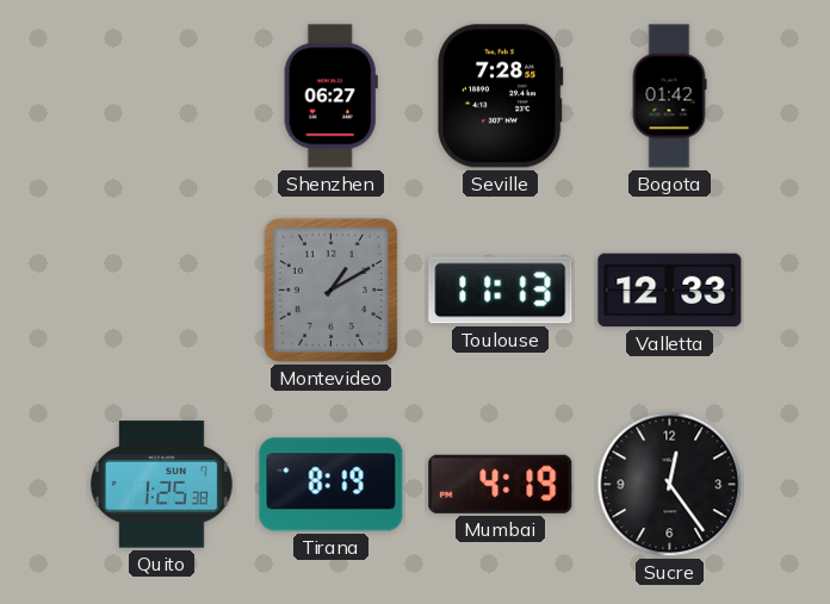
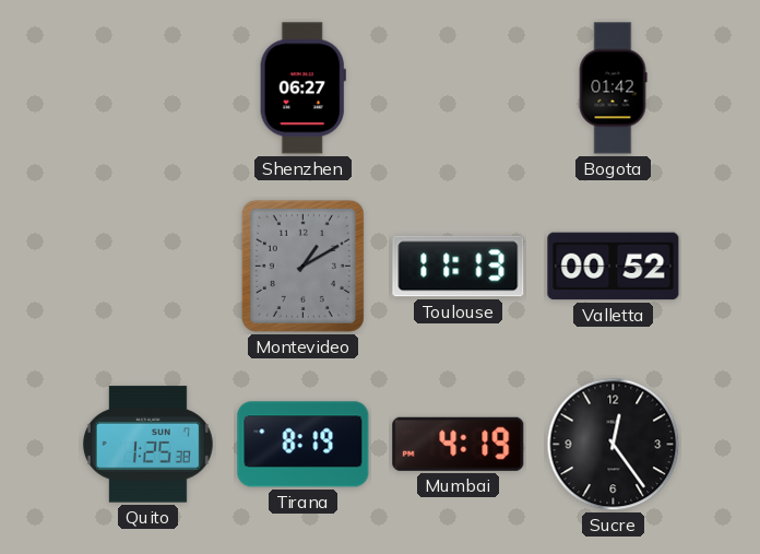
Seville: 7:28 -> none
Valletta: 12:33 -> 00:52
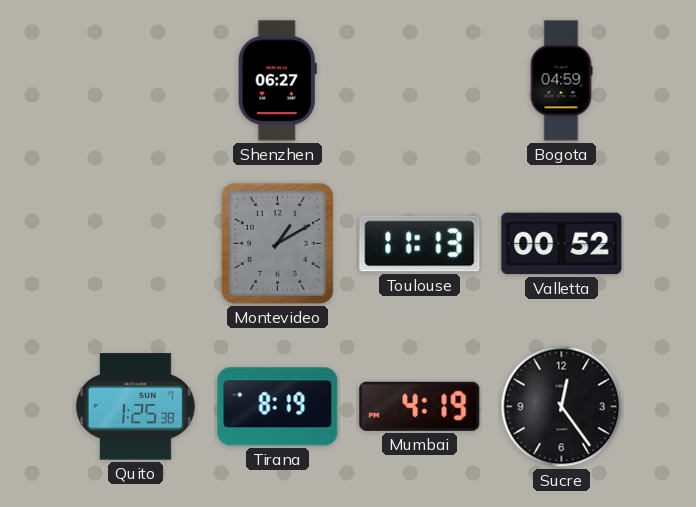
Bogota: 01:42 -> 04:59
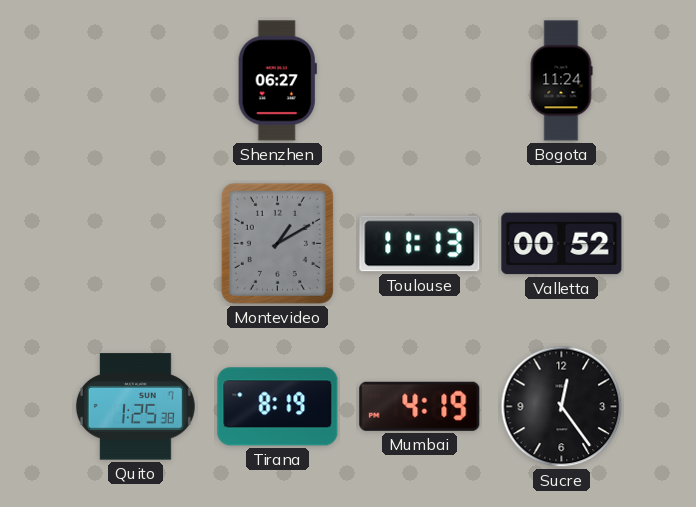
Bogota: 04:59 -> 11:24
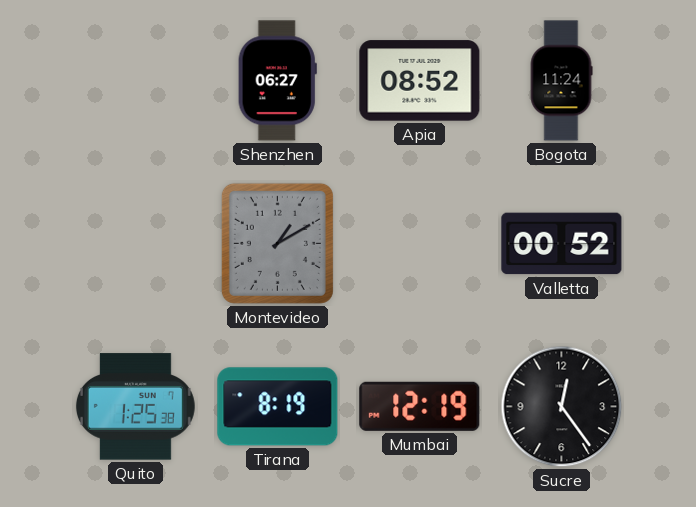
Apia: none -> 08:52
Toulouse: 11:13 -> none
Mumbai: 4:19 -> 12:19
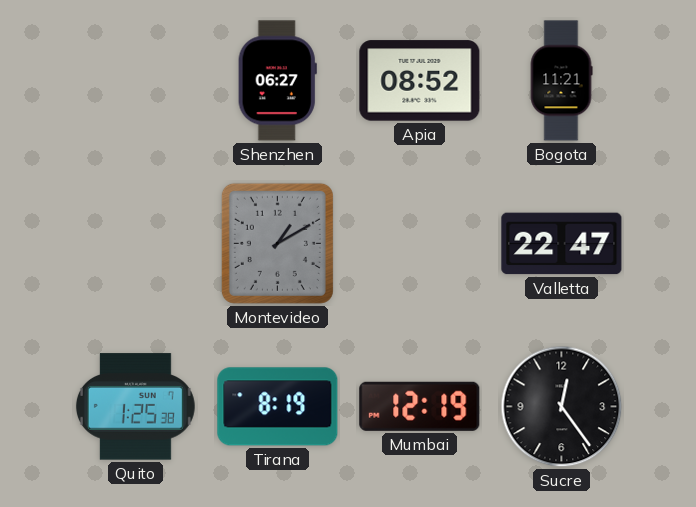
Bogota: 11:24 -> 11:21
Valletta: 00:52 -> 22:47
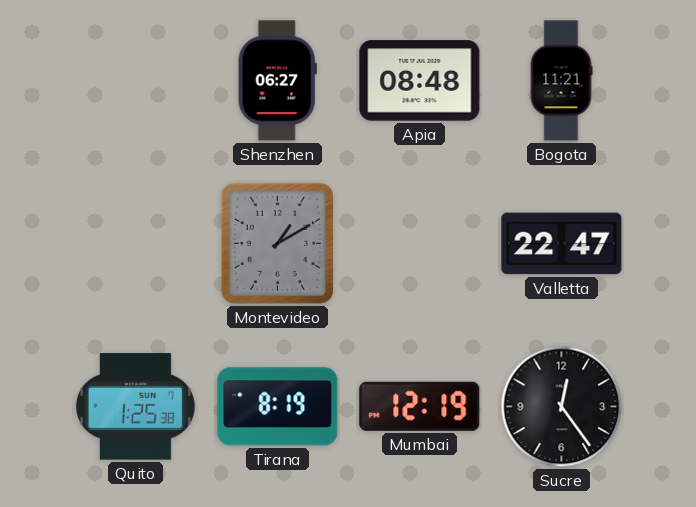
Apia: 08:52 -> 08:48
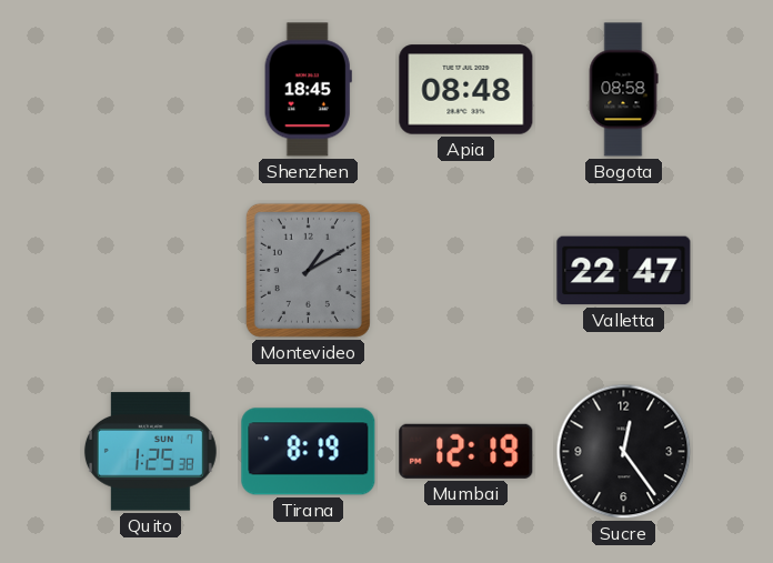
Shenzhen: 06:27 -> 18:45
Bogota: 11:21 -> 08:58
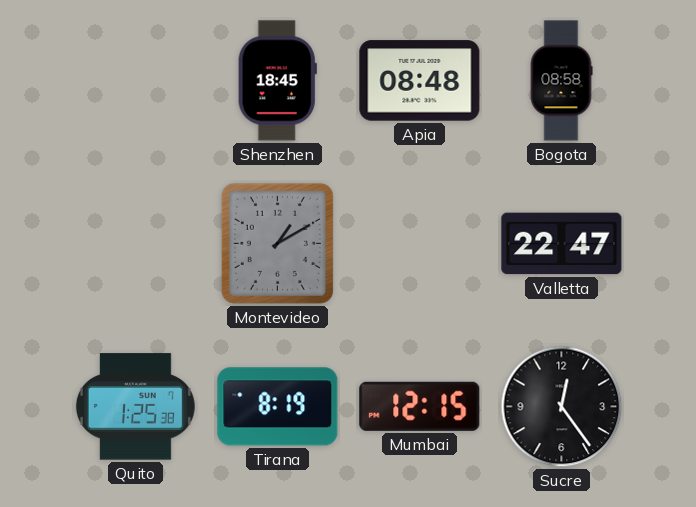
Mumbai: 12:19 -> 12:15
